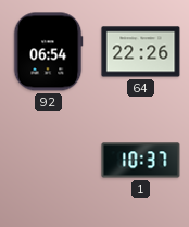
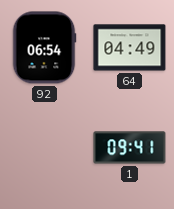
64: 22:26 -> 04:49
1: 10:37 -> 09:41
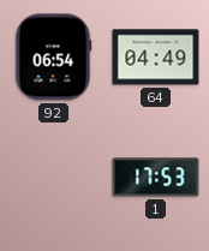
1: 09:41 -> 17:53
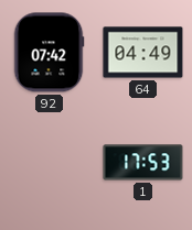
92: 06:54 -> 07:42
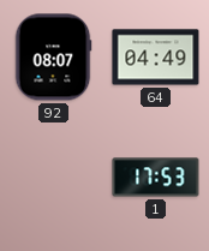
92: 07:42 -> 08:07
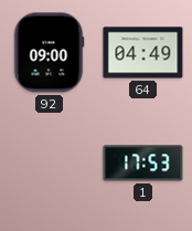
92: 08:07 -> 09:00
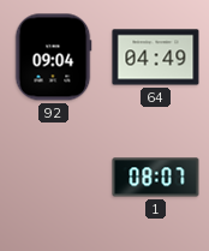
92: 09:00 -> 09:04
1: 17:53 -> 08:07
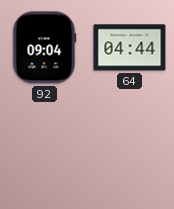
64: 04:49 -> 04:44
1: 08:07 -> none
